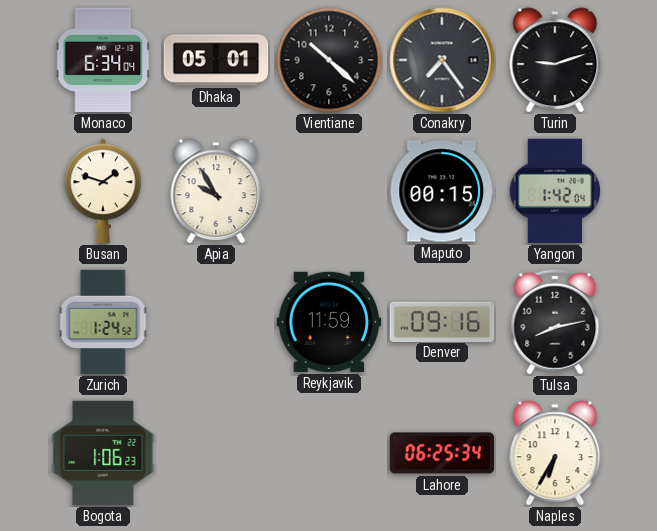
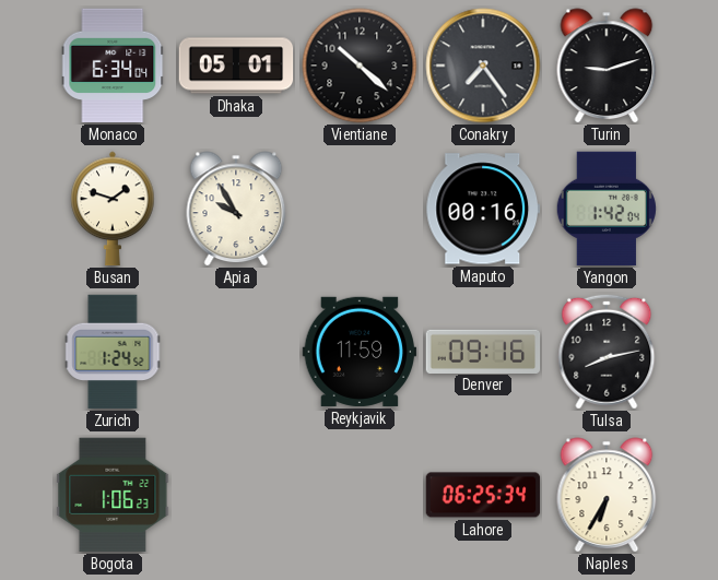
Maputo: 00:15 -> 00:16
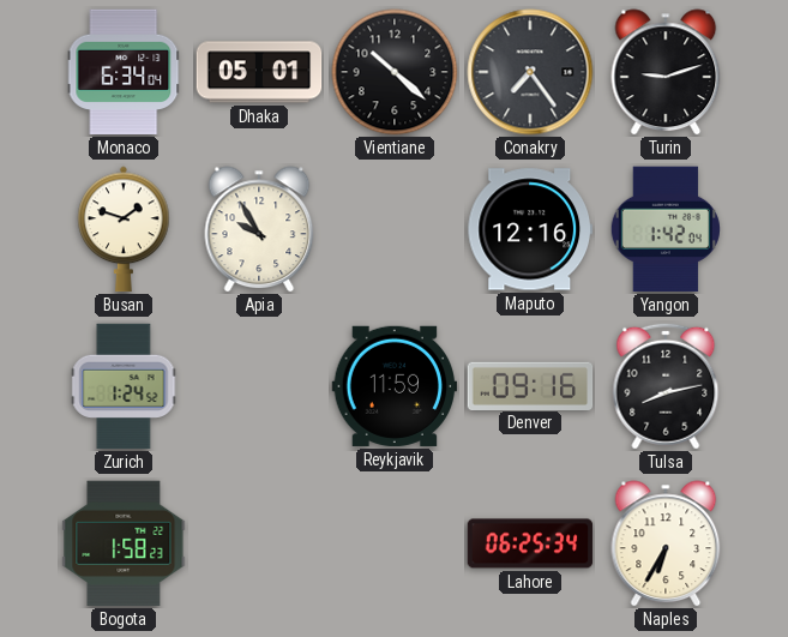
Maputo: 00:16 -> 12:16
Bogota: 1:06 -> 1:58
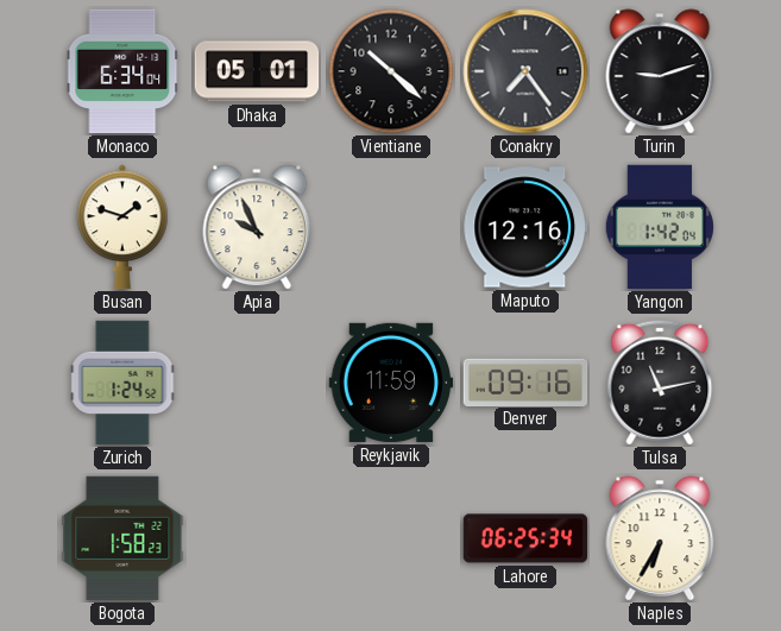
Apia: 9:55 -> 9:56
Tulsa: 8:13 -> 11:13
